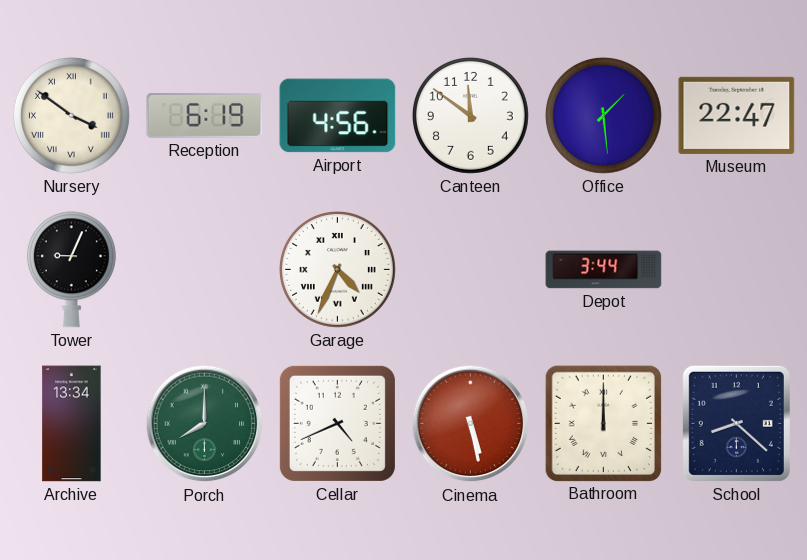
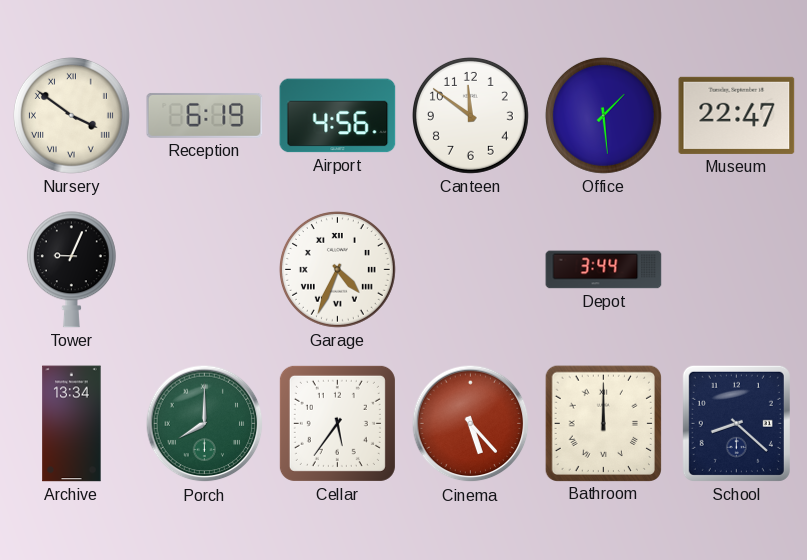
Cellar: 4:41 -> 5:36
Cinema: 5:28 -> 5:23
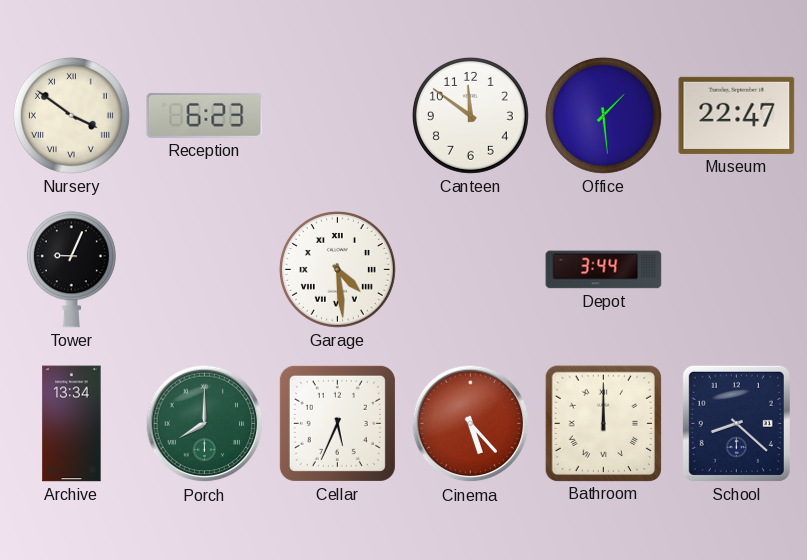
Reception: 6:19 -> 6:23
Airport: 4:56 -> none
Garage: 4:34 -> 4:29
Cellar: 5:36 -> 5:34
